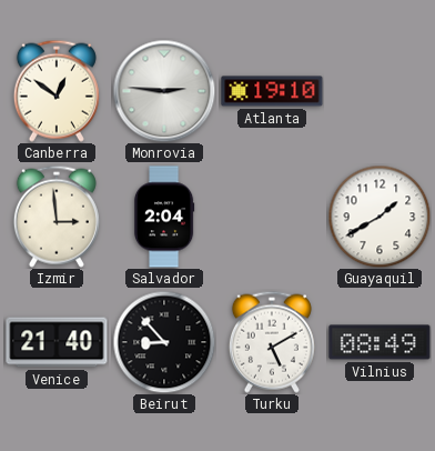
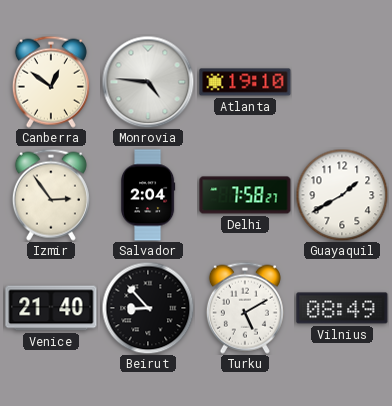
Monrovia: 2:46 -> 4:46
Izmir: 2:59 -> 2:54
Delhi: none -> 7:58
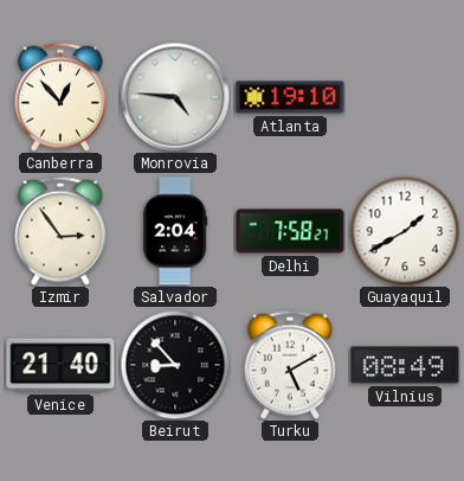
Canberra: 12:51 -> 12:53
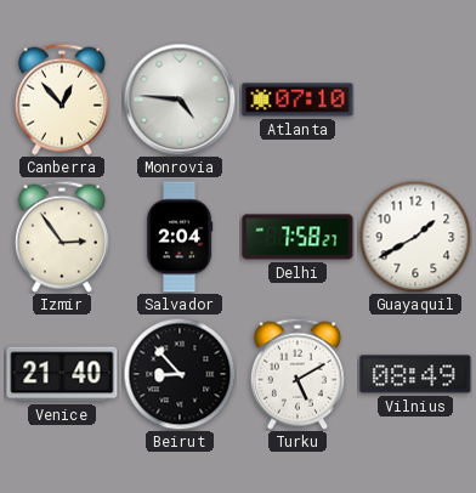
Atlanta: 19:10 -> 07:10
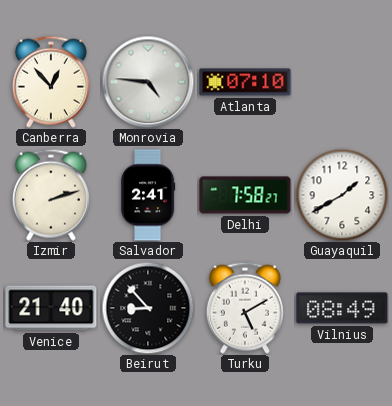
Izmir: 2:54 -> 2:12
Salvador: 2:04 -> 2:41
